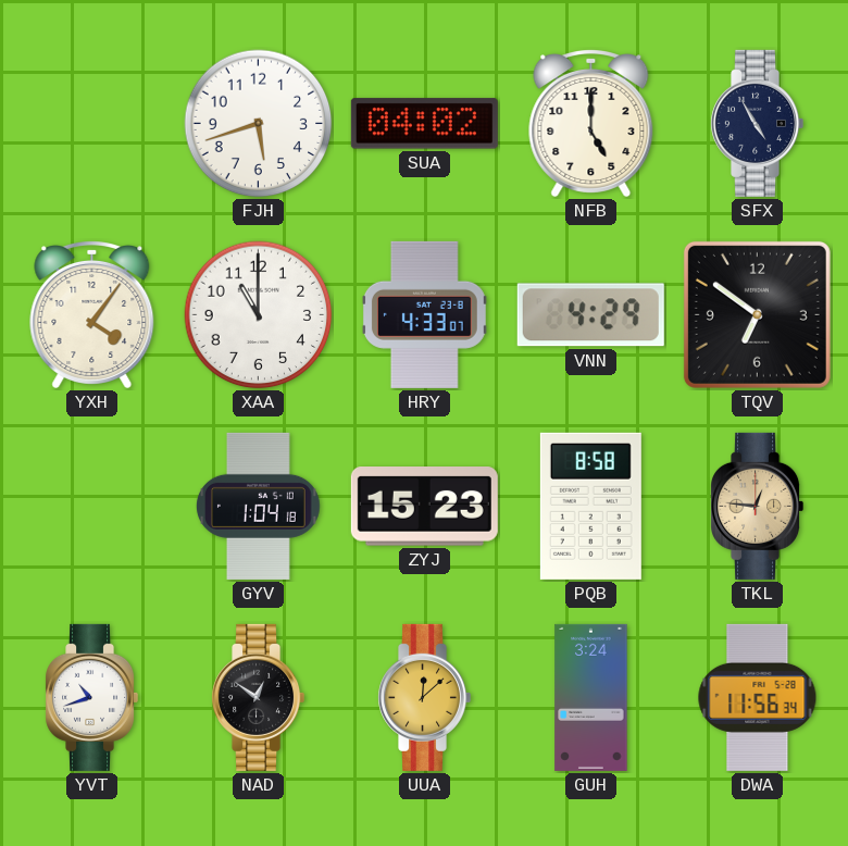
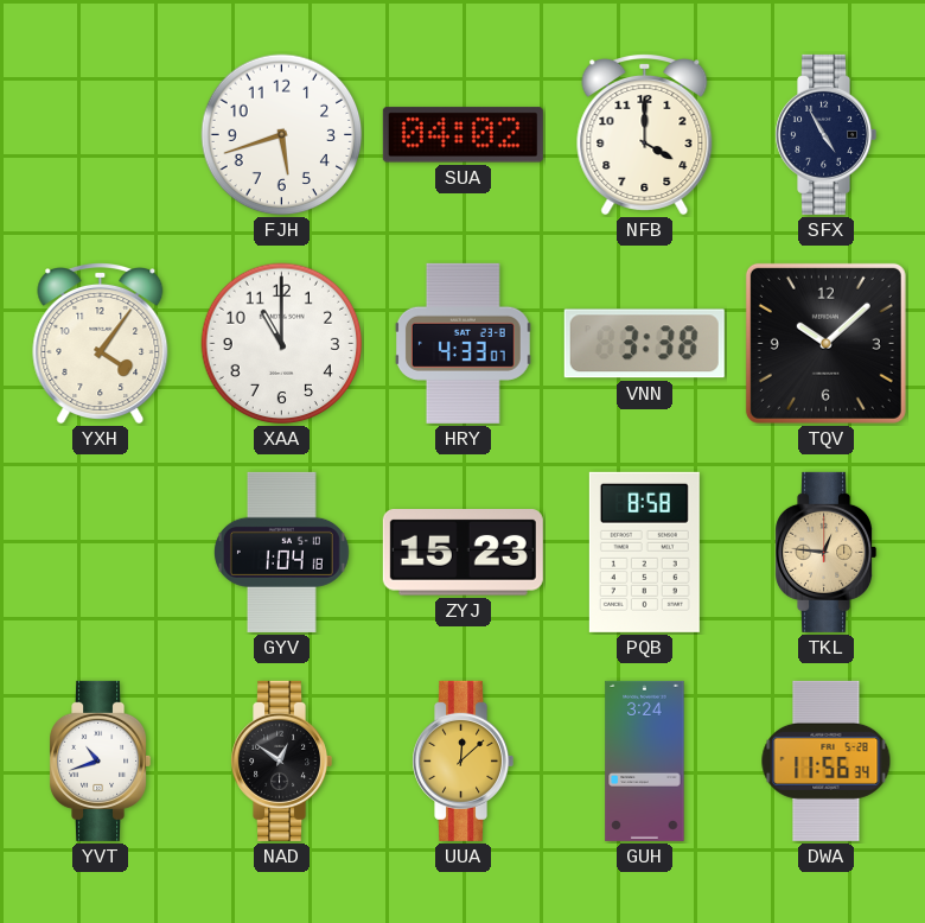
NFB: 5:00 -> 4:00
VNN: 4:29 -> 3:38
TQV: 6:51 -> 10:08
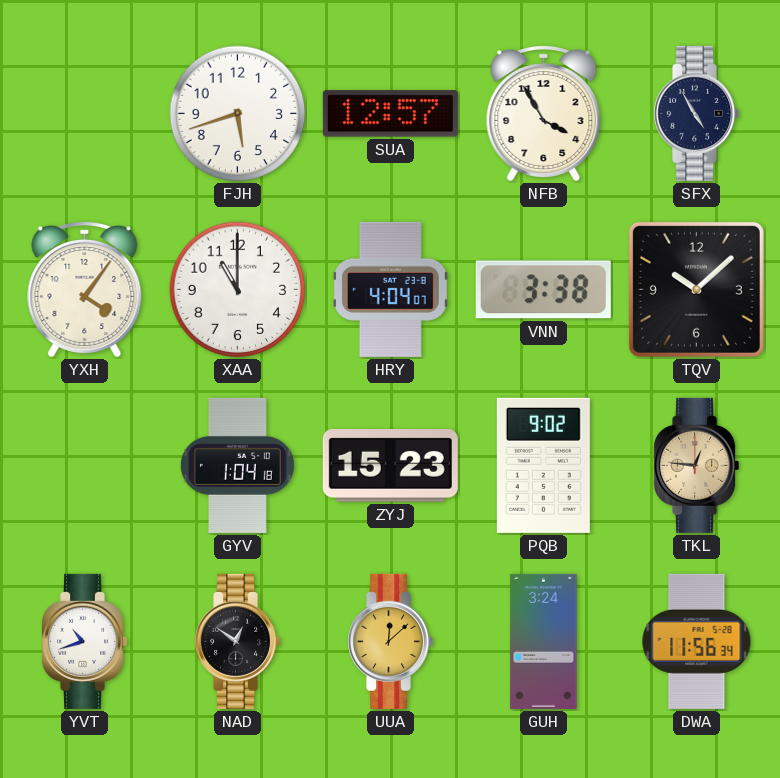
SUA: 04:02 -> 12:57
NFB: 4:00 -> 3:55
HRY: 4:33 -> 4:04
PQB: 8:58 -> 9:02
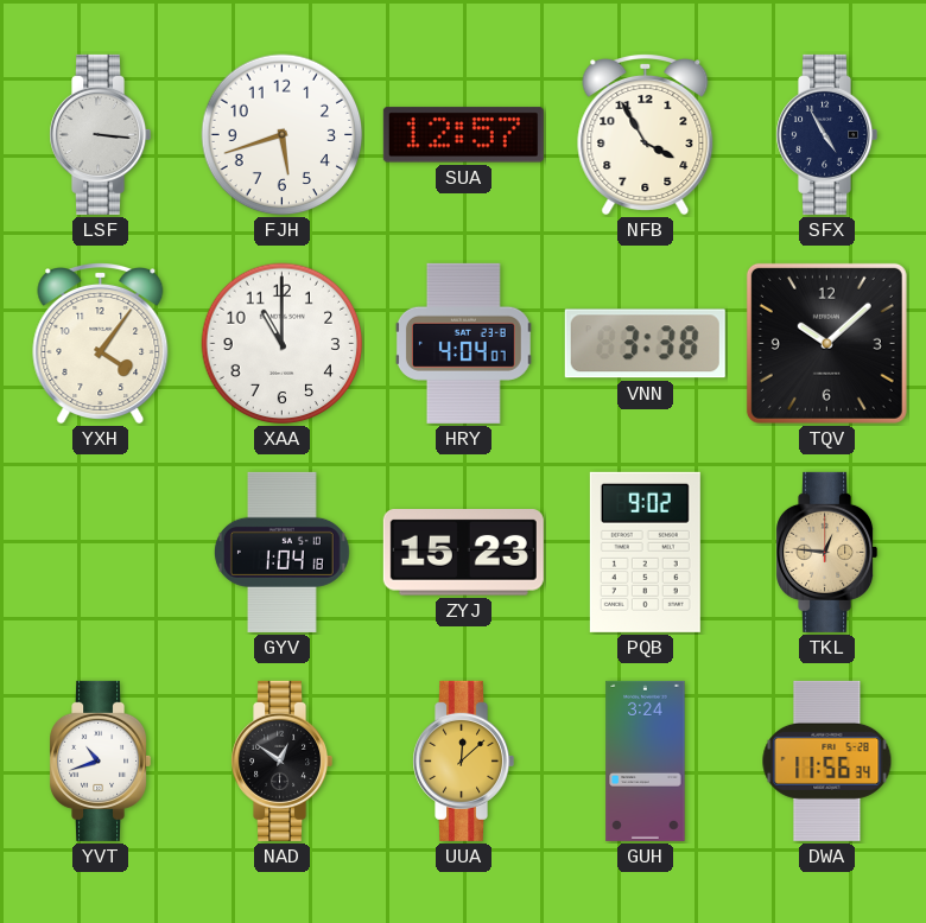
LSF: none -> 3:16
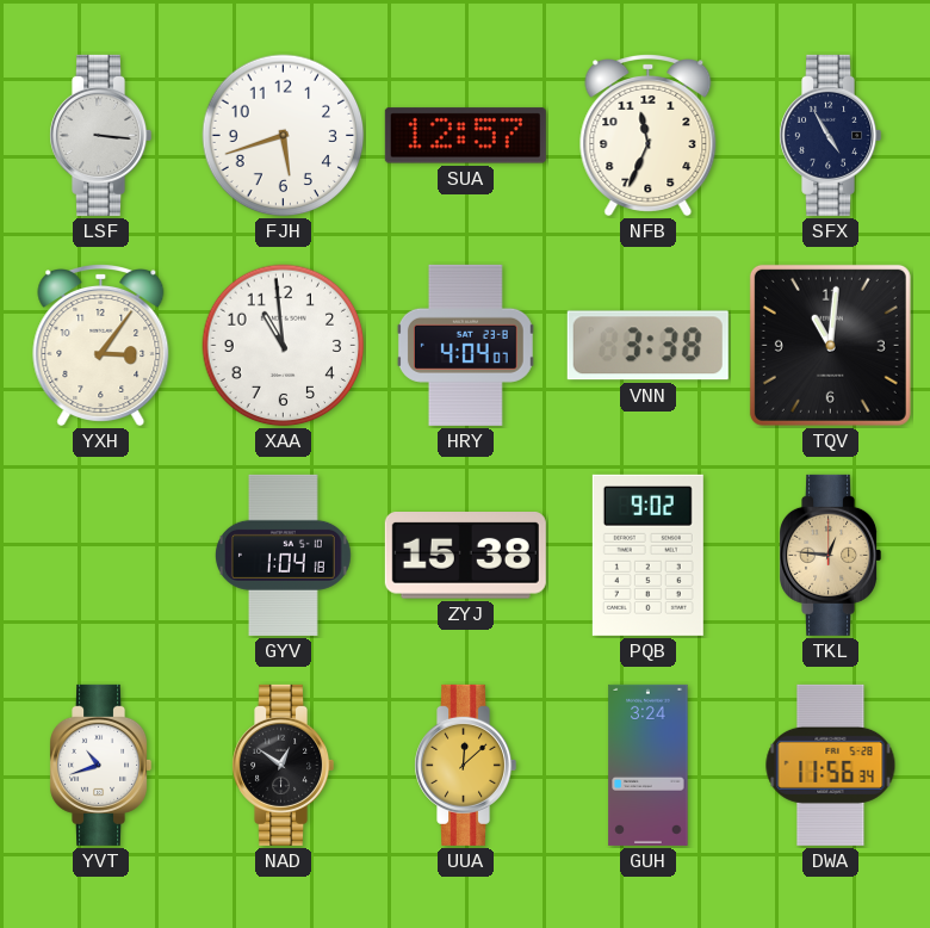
NFB: 3:55 -> 11:34
YXH: 4:06 -> 3:06
XAA: 11:00 -> 10:59
TQV: 10:08 -> 11:01
ZYJ: 15:23 -> 15:38
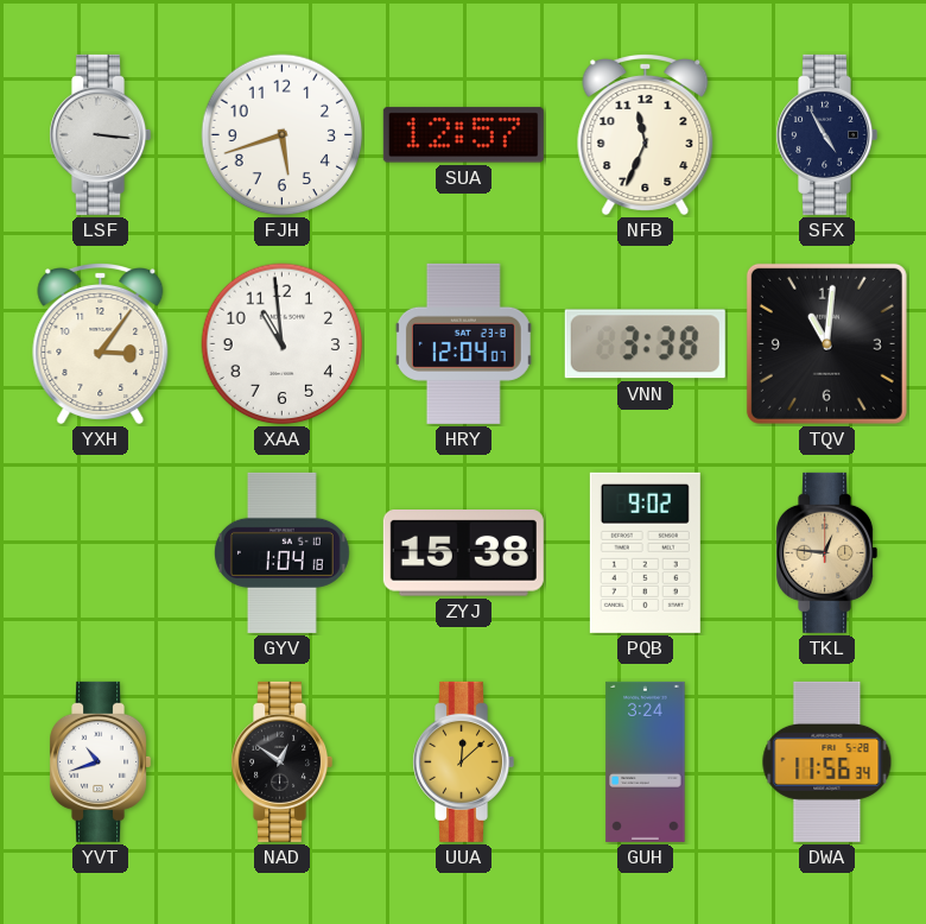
HRY: 4:04 -> 12:04
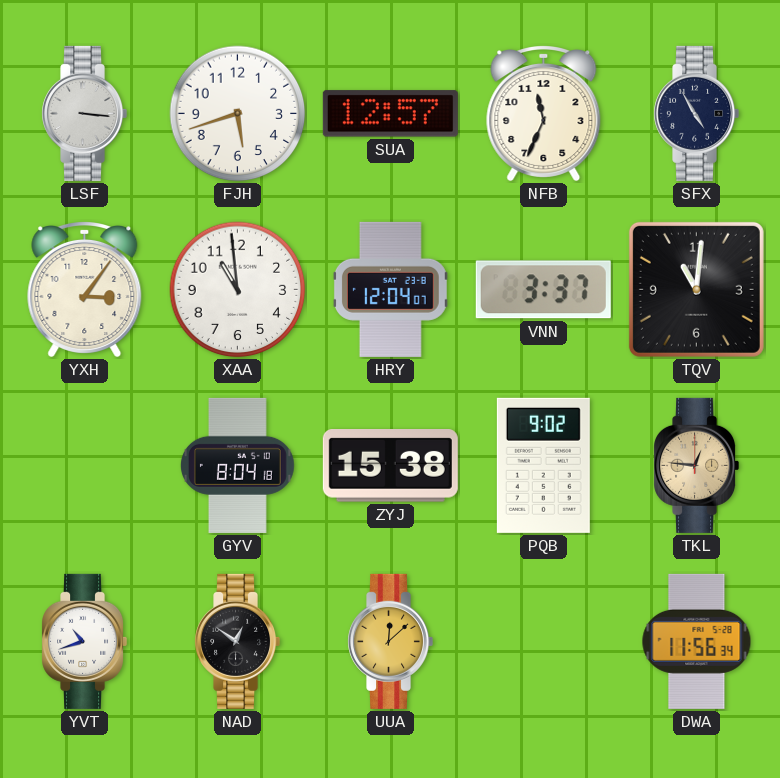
VNN: 3:38 -> 3:37
GYV: 1:04 -> 8:04
GUH: 3:24 -> none
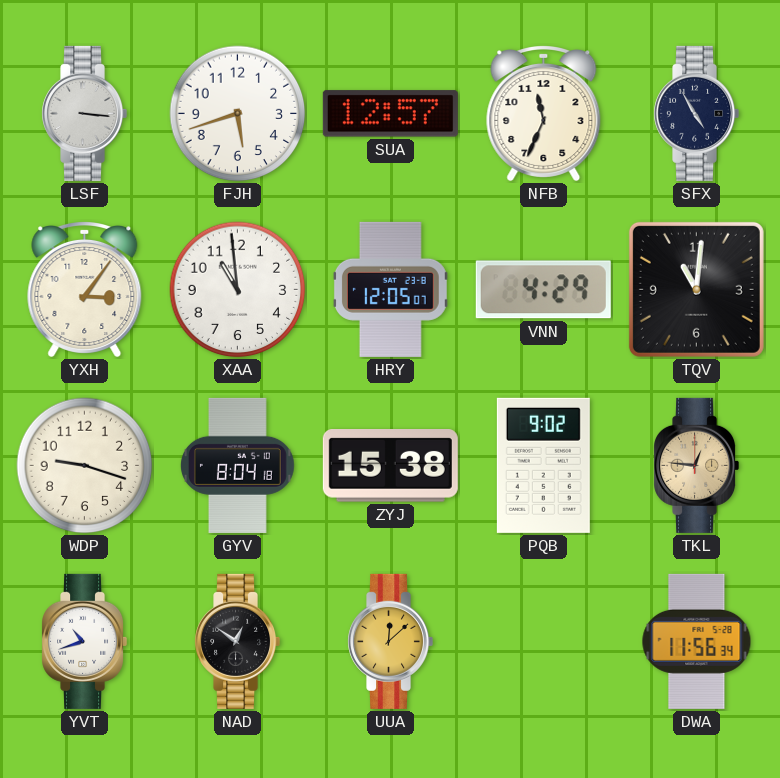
HRY: 12:04 -> 12:05
VNN: 3:37 -> 4:29
WDP: none -> 9:18
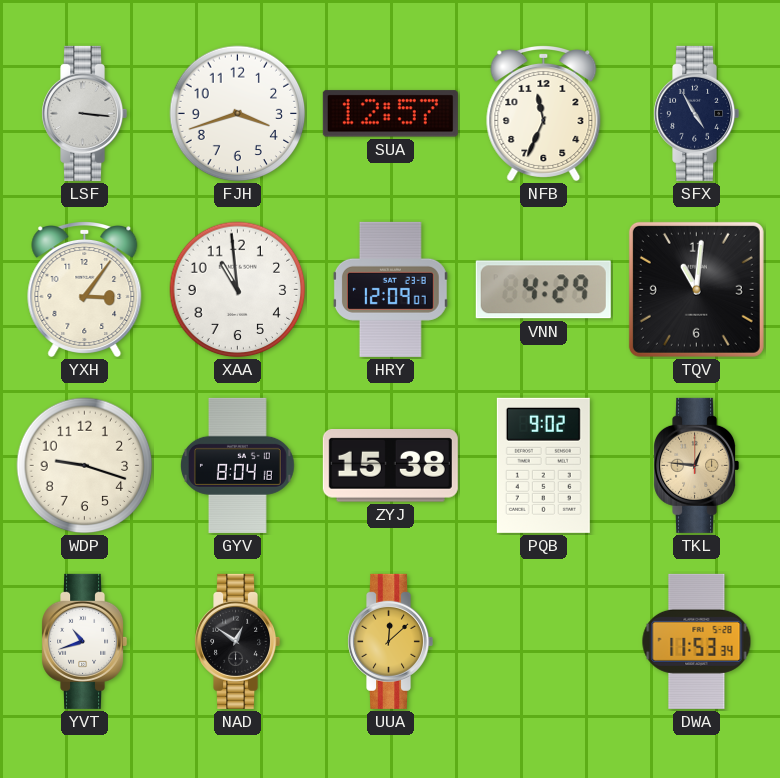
FJH: 5:42 -> 3:42
HRY: 12:05 -> 12:09
DWA: 11:56 -> 11:53
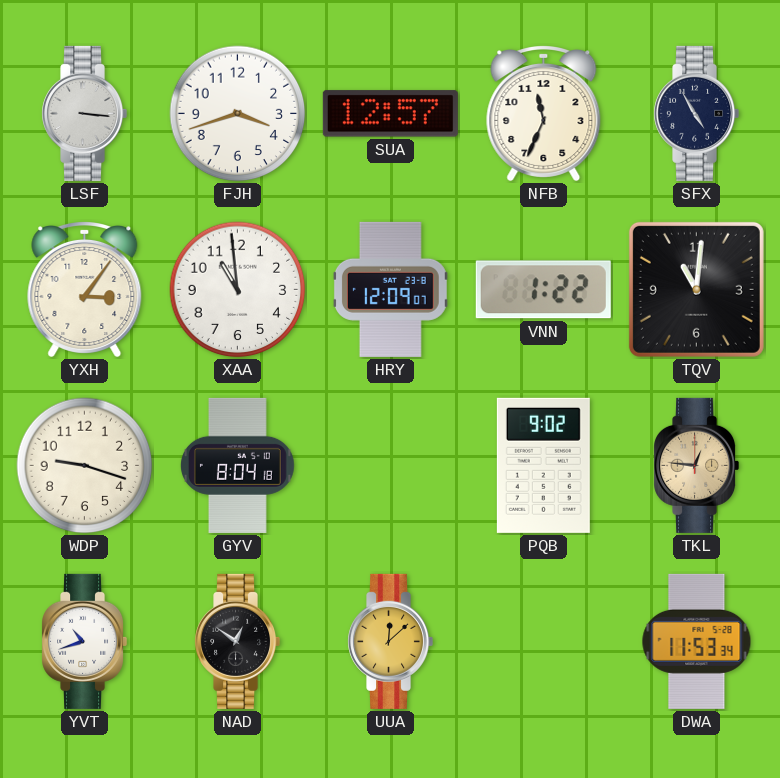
VNN: 4:29 -> 1:22
ZYJ: 15:38 -> none
